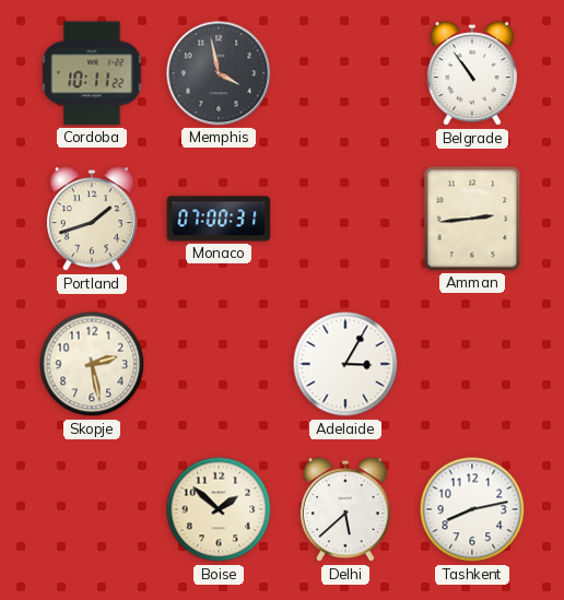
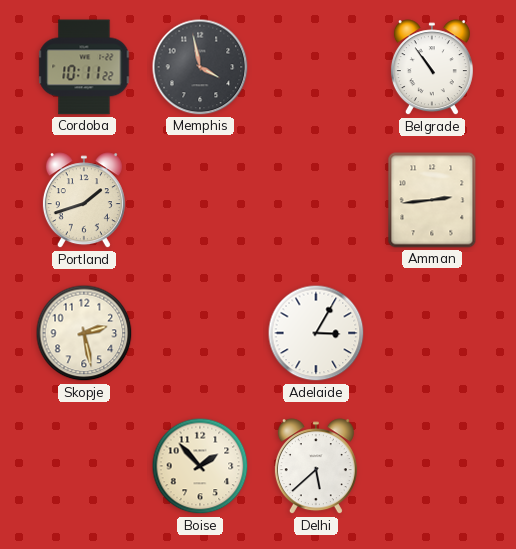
Monaco: 07:00 -> none
Boise: 1:52 -> 1:53
Tashkent: 8:13 -> none
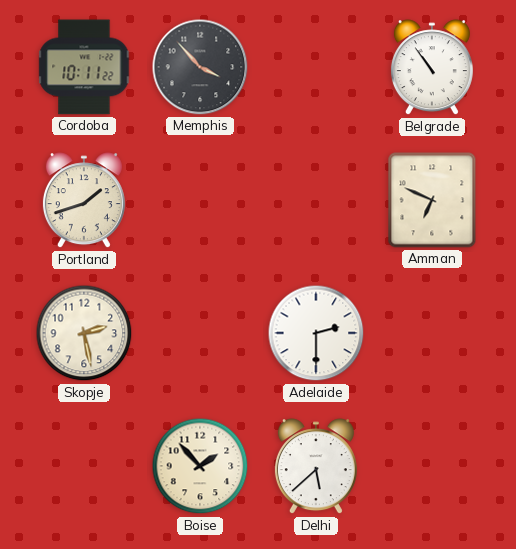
Memphis: 3:58 -> 3:53
Amman: 2:44 -> 6:49
Adelaide: 3:05 -> 2:30
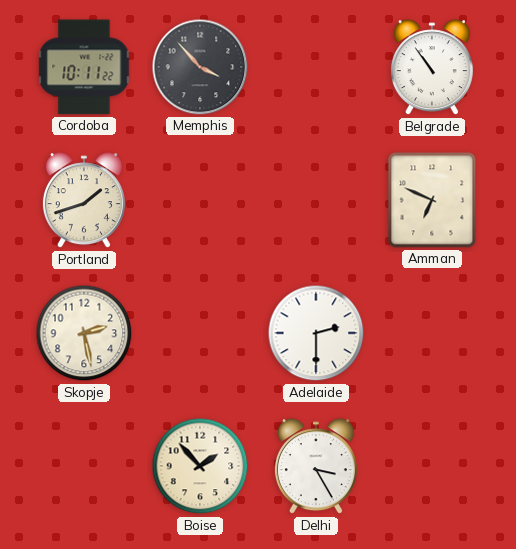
Delhi: 5:38 -> 3:25
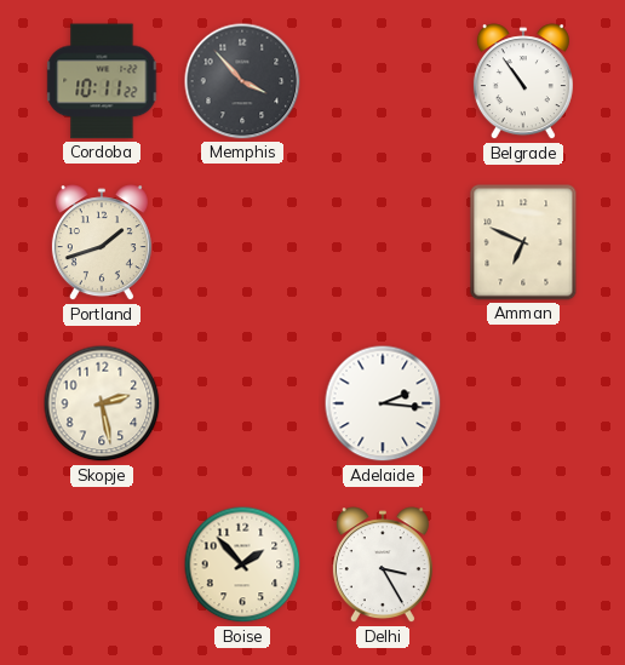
Adelaide: 2:30 -> 2:16
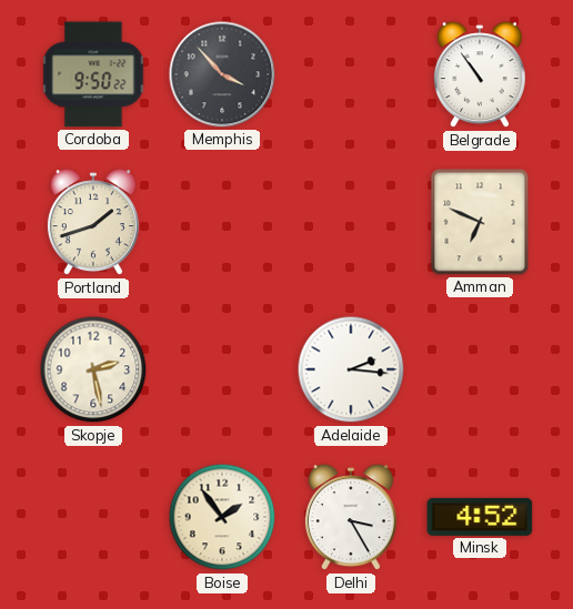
Cordoba: 10:11 -> 9:50
Boise: 1:53 -> 1:54
Minsk: none -> 4:52
